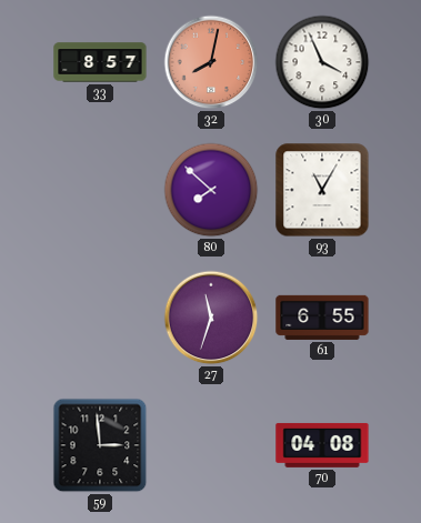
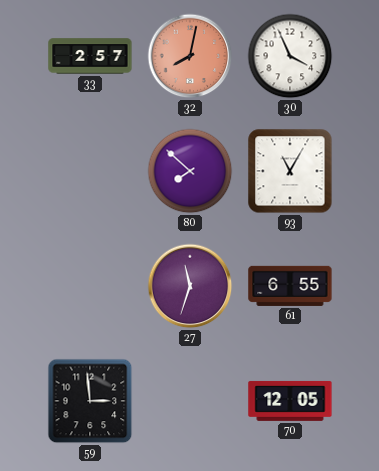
33: 8:57 -> 2:57
70: 04:08 -> 12:05
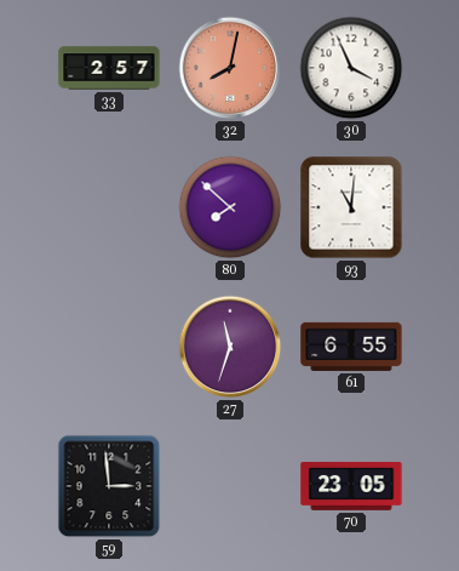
93: 11:05 -> 11:01
70: 12:05 -> 23:05
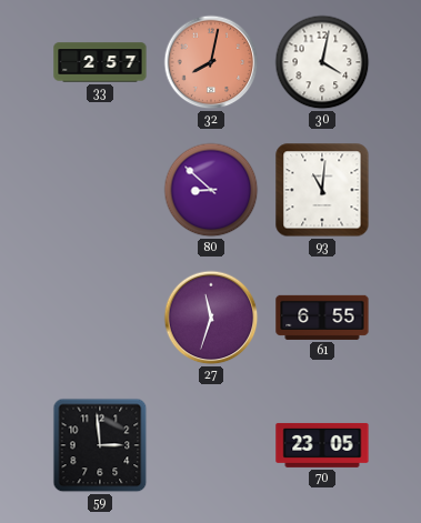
30: 3:56 -> 4:02
80: 7:52 -> 8:52
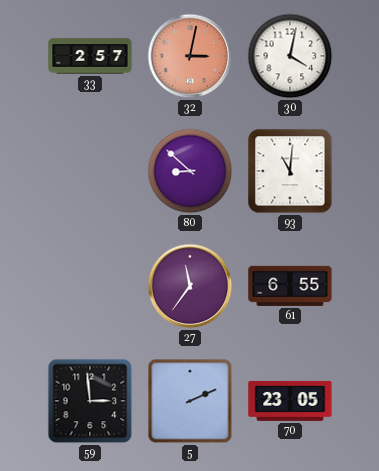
32: 8:02 -> 3:02
27: 11:33 -> 11:36
5: none -> 2:11
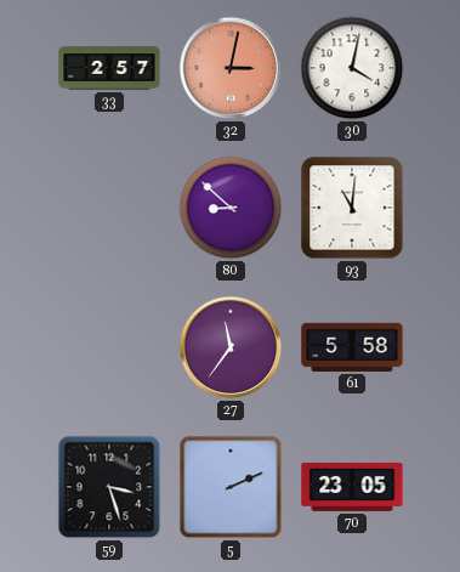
61: 6:55 -> 5:58
59: 2:59 -> 3:27
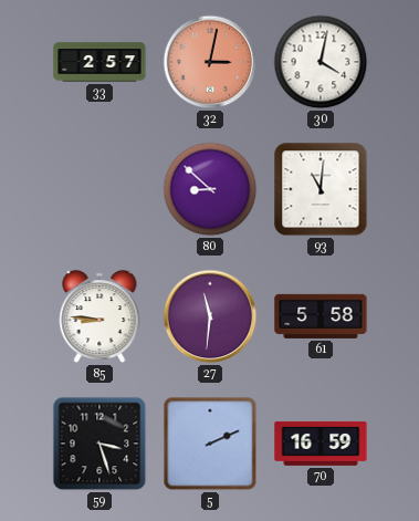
85: none -> 8:46
27: 11:36 -> 11:31
70: 23:05 -> 16:59
